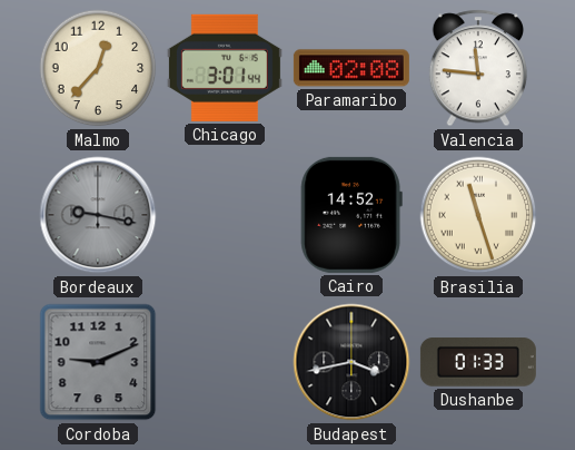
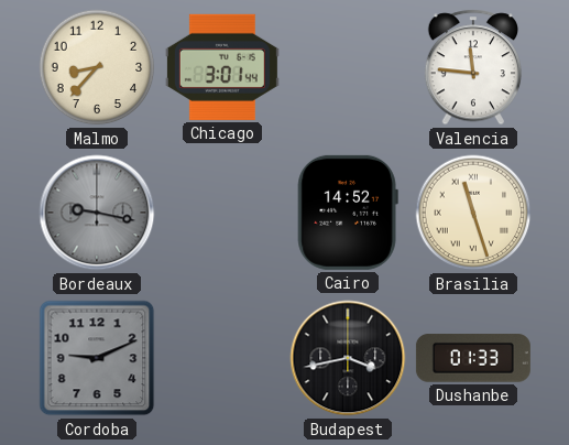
Malmo: 12:37 -> 8:37
Paramaribo: 02:08 -> none
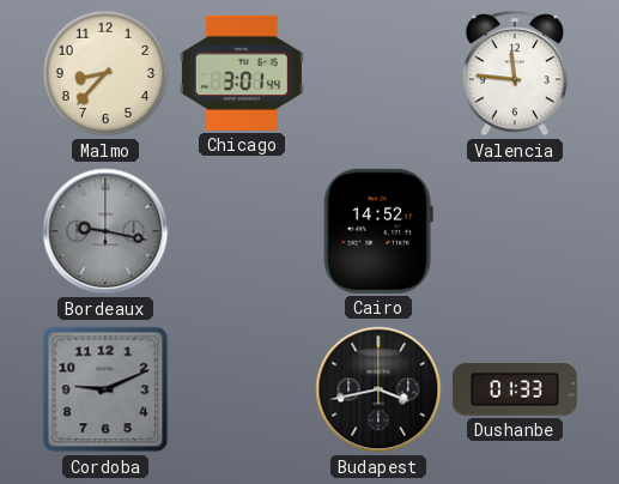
Brasilia: 11:27 -> none
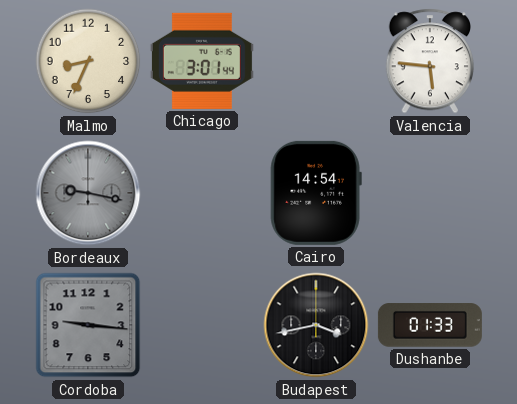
Malmo: 8:37 -> 8:34
Valencia: 11:46 -> 5:46
Cairo: 14:52 -> 14:54
Cordoba: 9:11 -> 9:16
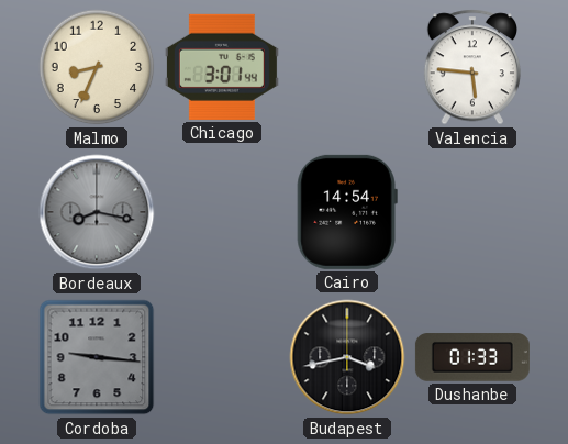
Bordeaux: 9:17 -> 8:17
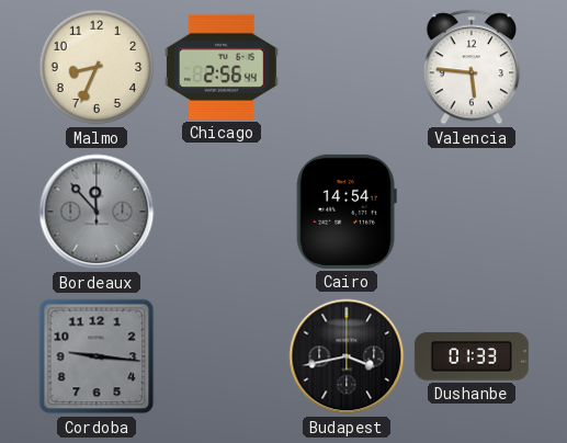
Chicago: 3:01 -> 2:56
Bordeaux: 8:17 -> 11:53
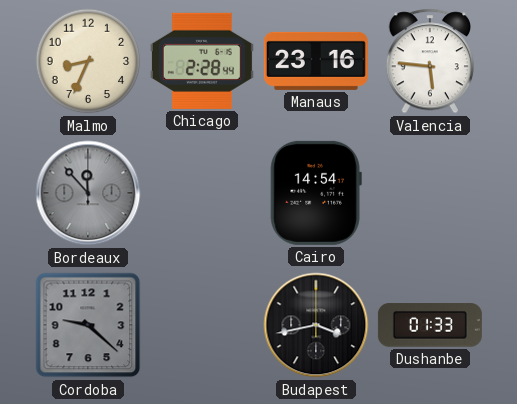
Chicago: 2:56 -> 2:28
Manaus: none -> 23:16
Cordoba: 9:16 -> 9:22
